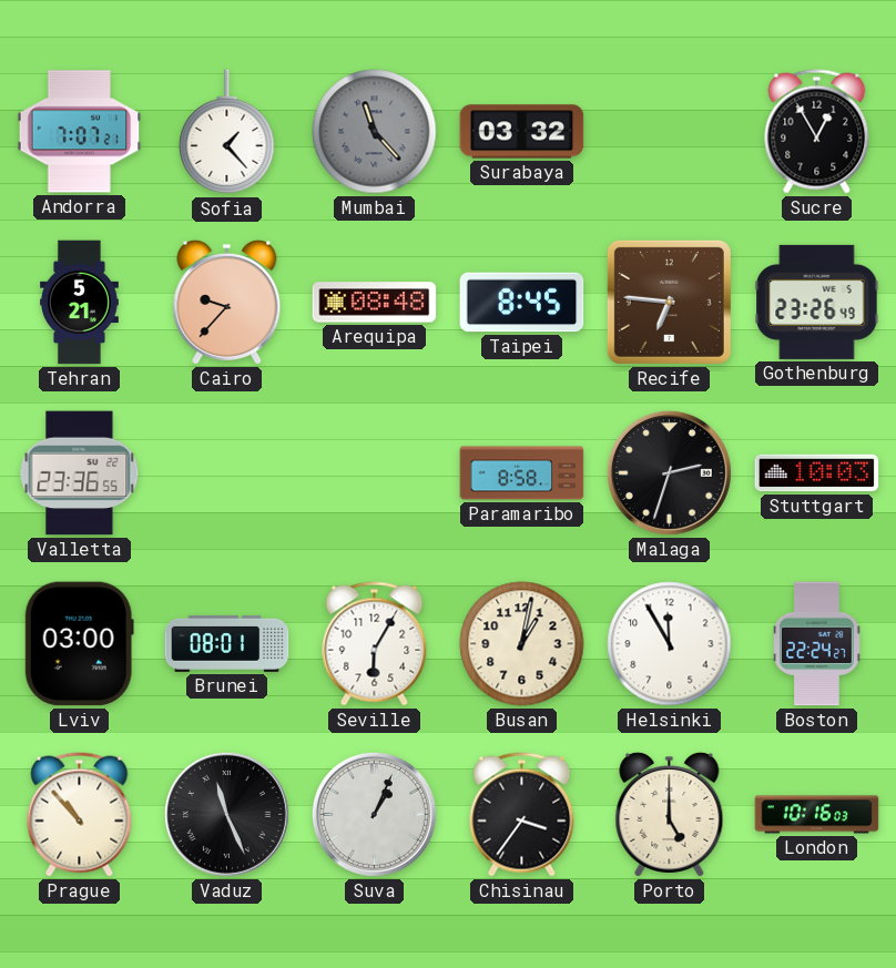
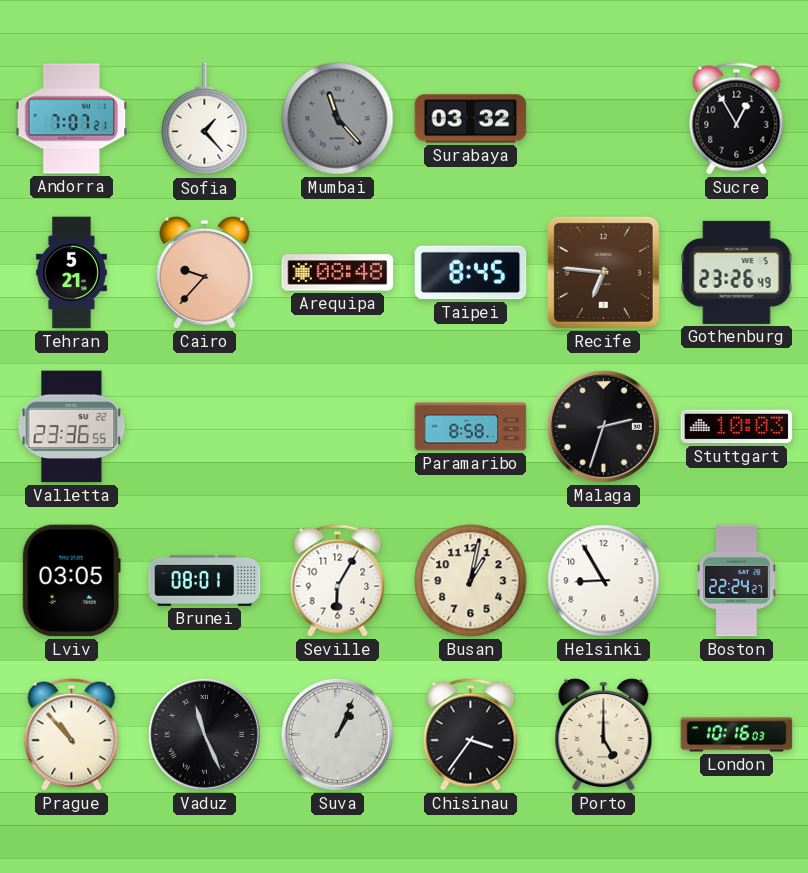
Lviv: 03:00 -> 03:05
Helsinki: 11:55 -> 8:55
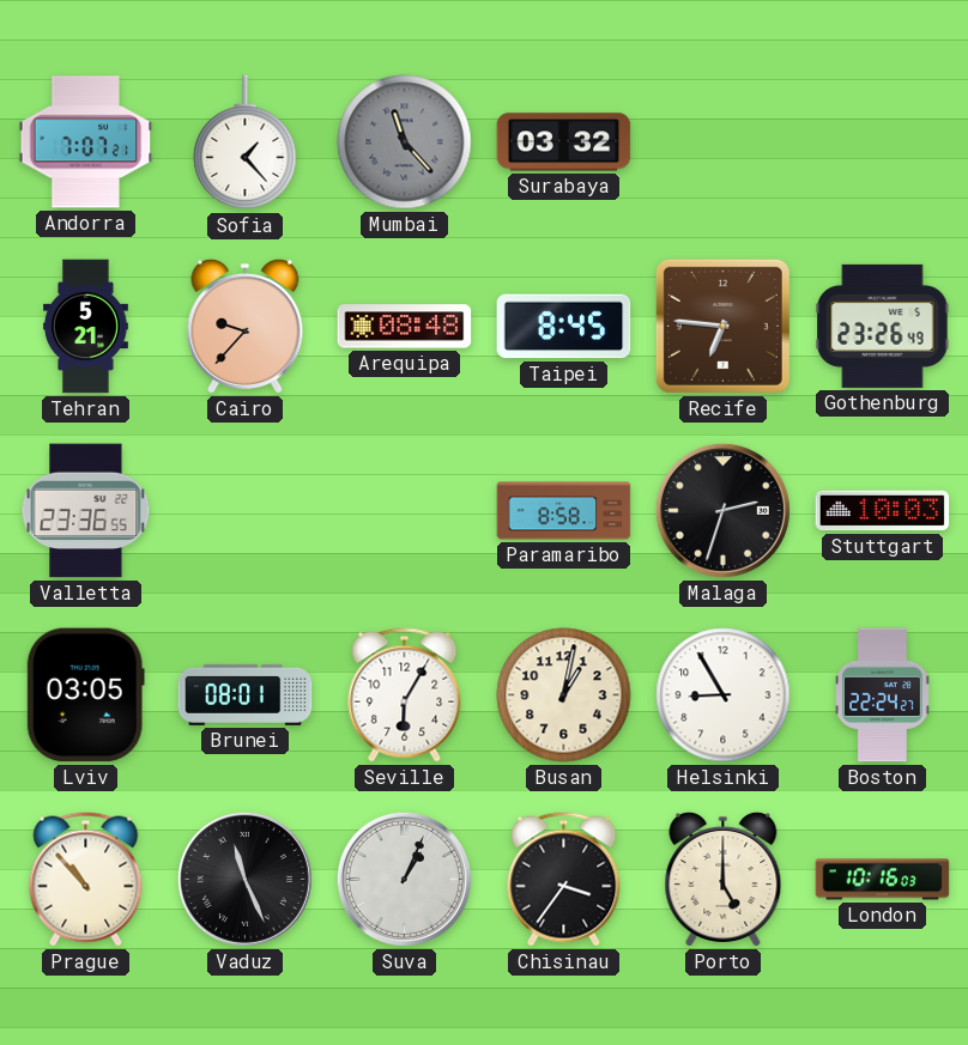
Sucre: 12:55 -> none
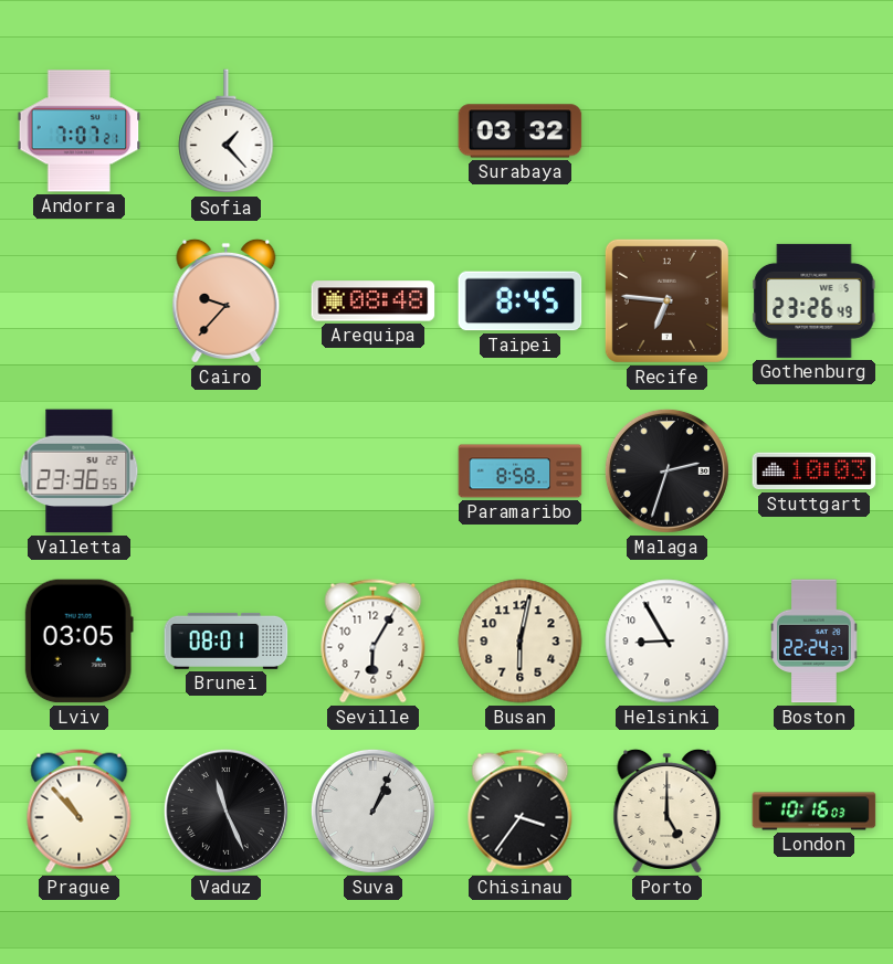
Mumbai: 11:23 -> none
Tehran: 5:21 -> none
Busan: 1:02 -> 6:02
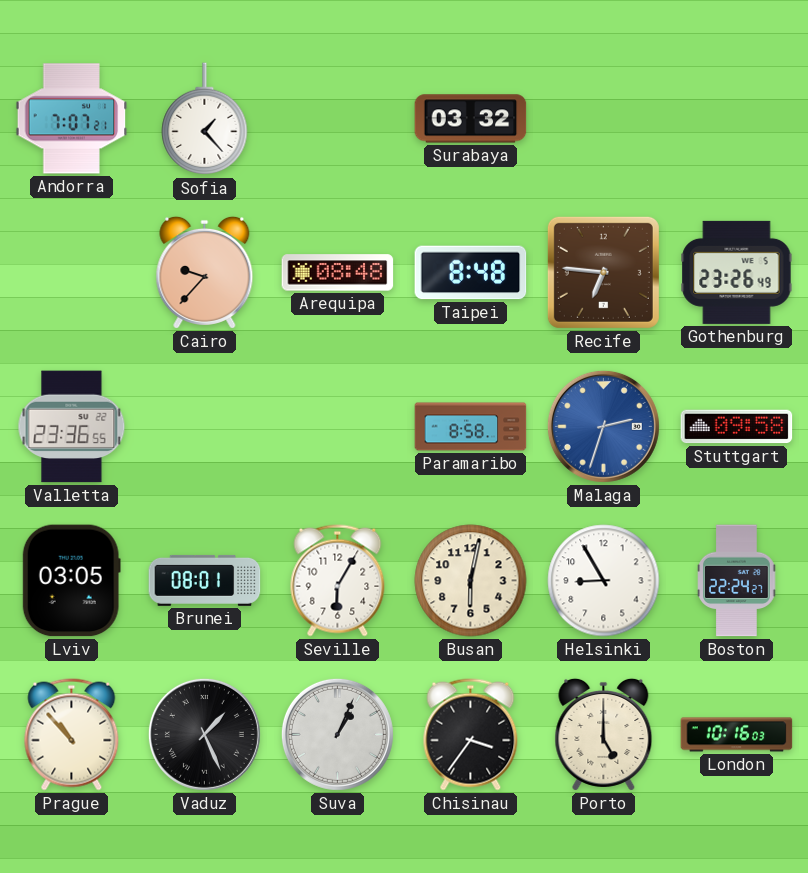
Taipei: 8:45 -> 8:48
Malaga dial: black -> blue
Stuttgart: 10:03 -> 09:58
Vaduz: 11:26 -> 1:26
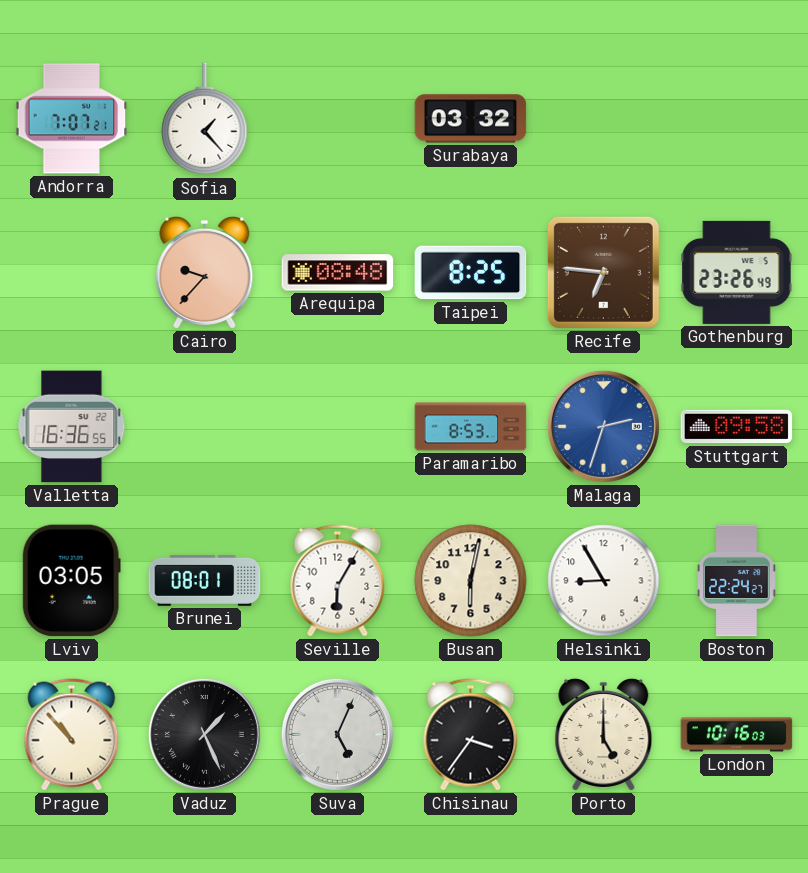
Taipei: 8:48 -> 8:25
Valletta: 23:36 -> 16:36
Paramaribo: 8:58 -> 8:53
Suva: 1:04 -> 5:04
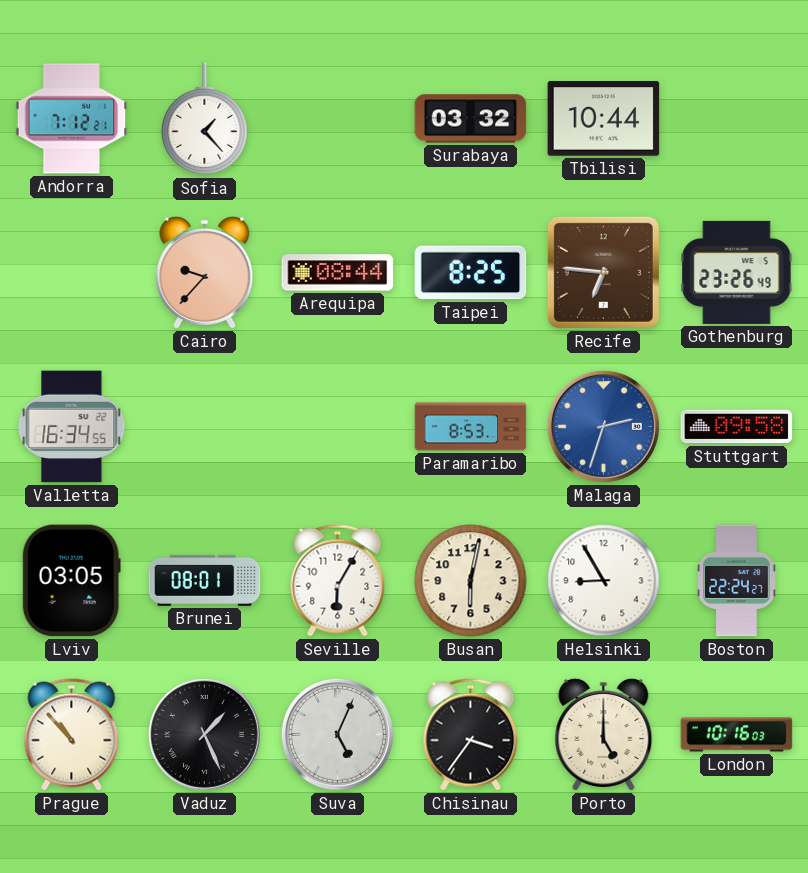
Andorra: 7:07 -> 7:12
Tbilisi: none -> 10:44
Arequipa: 08:48 -> 08:44
Valletta: 16:36 -> 16:34
